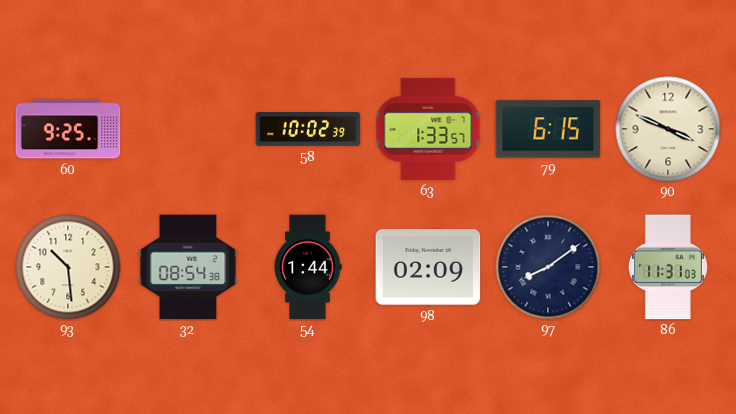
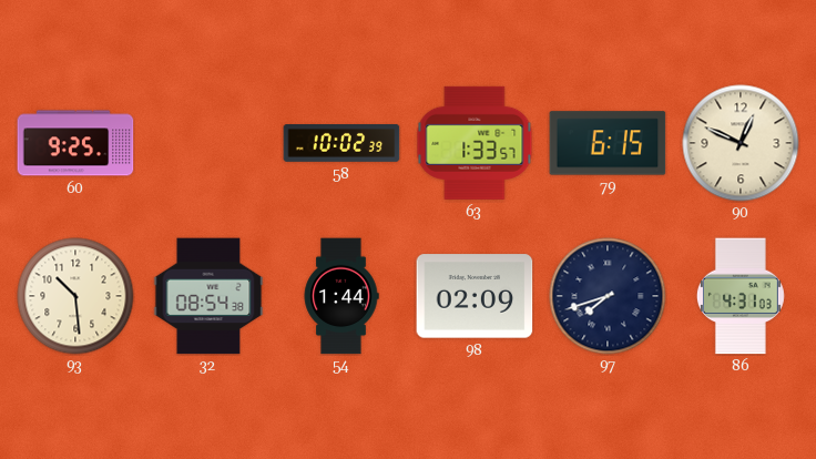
90: 3:49 -> 12:49
97: 8:09 -> 7:42
86: 11:31 -> 4:31
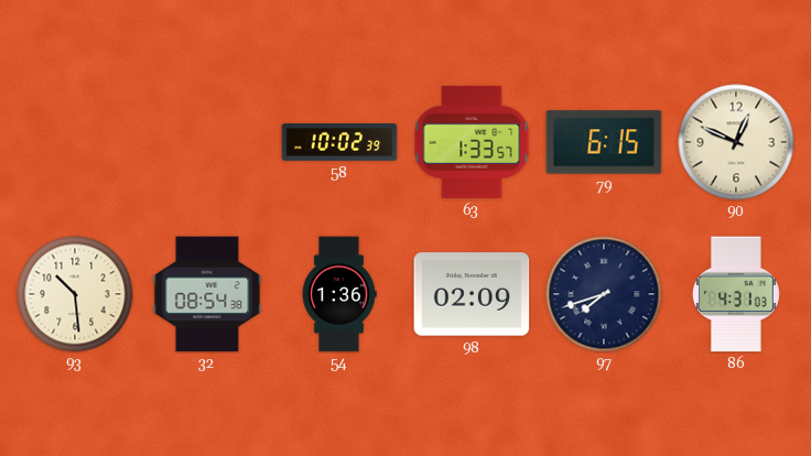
60: 9:25 -> none
54: 1:44 -> 1:36
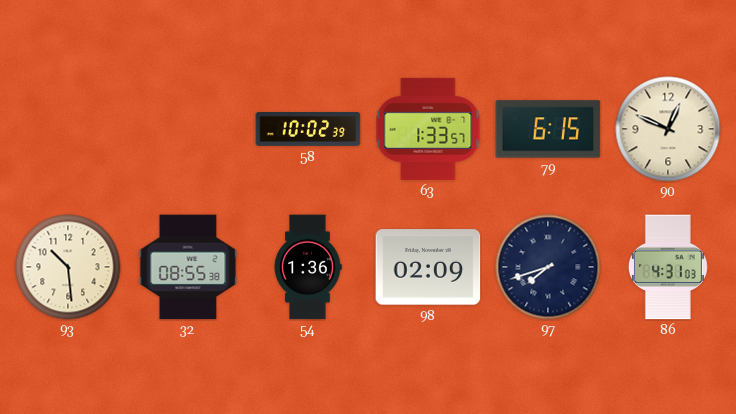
32: 08:54 -> 08:55
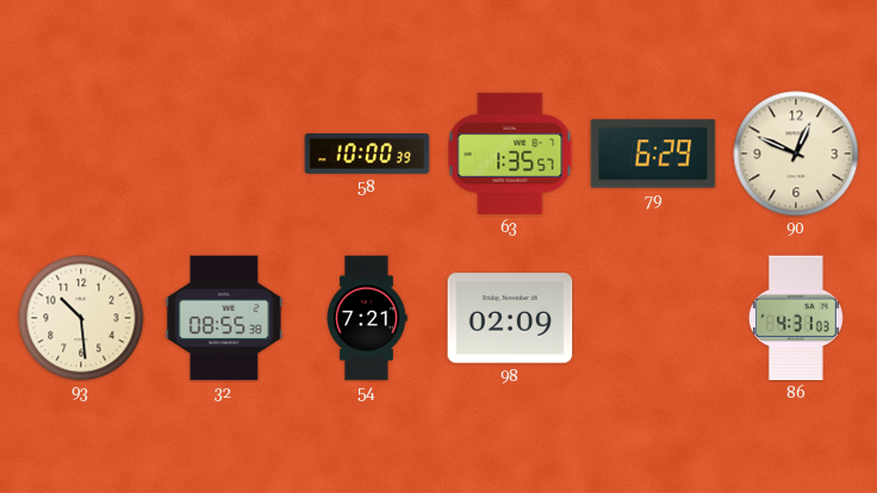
58: 10:02 -> 10:00
63: 1:33 -> 1:35
79: 6:15 -> 6:29
54: 1:36 -> 7:21
97: 7:42 -> none
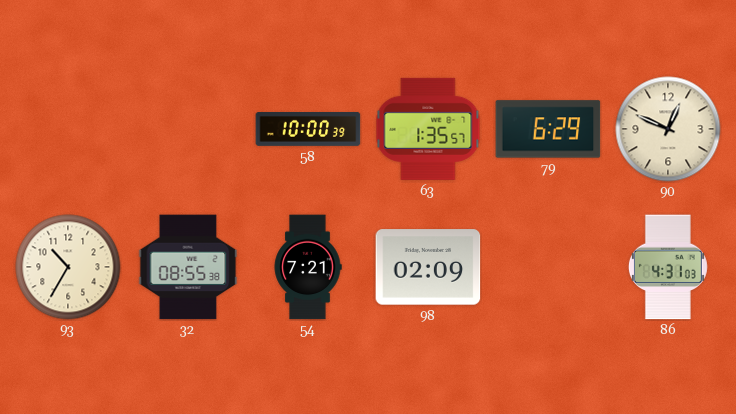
93: 10:29 -> 10:35
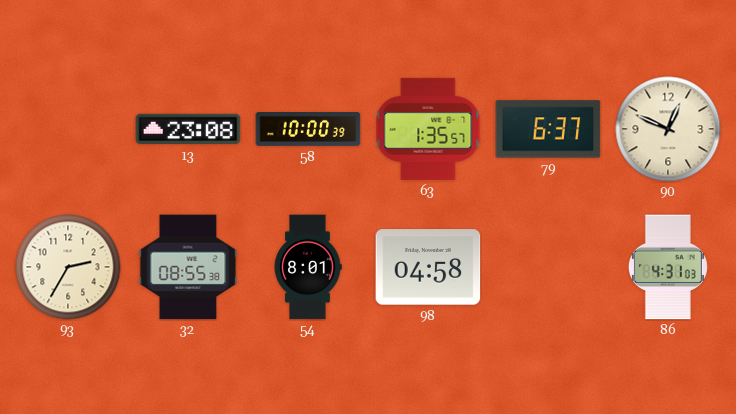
13: none -> 23:08
79: 6:29 -> 6:37
93: 10:35 -> 2:35
54: 7:21 -> 8:01
98: 02:09 -> 04:58
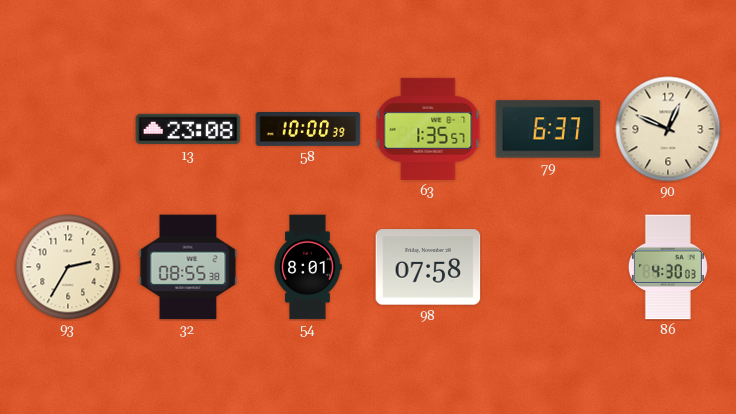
98: 04:58 -> 07:58
86: 4:31 -> 4:30
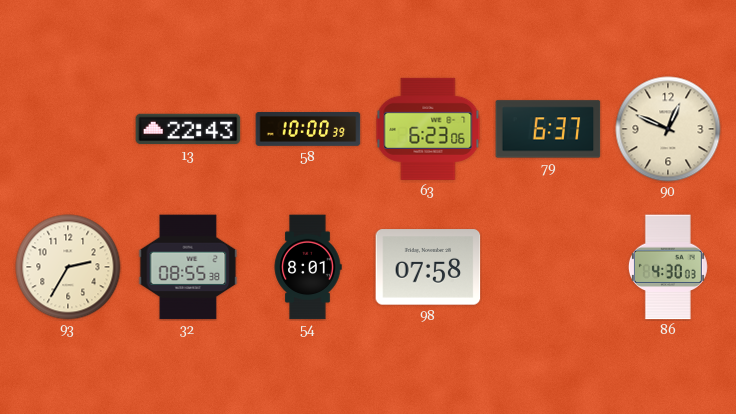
13: 23:08 -> 22:43
63: 1:35 -> 6:23
